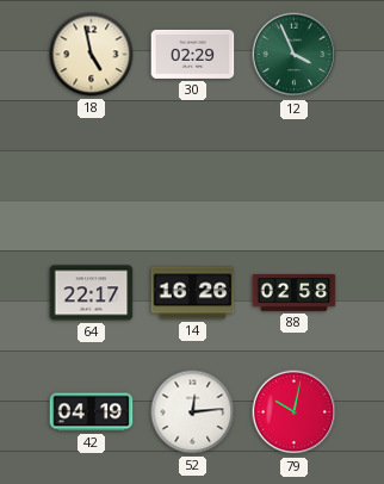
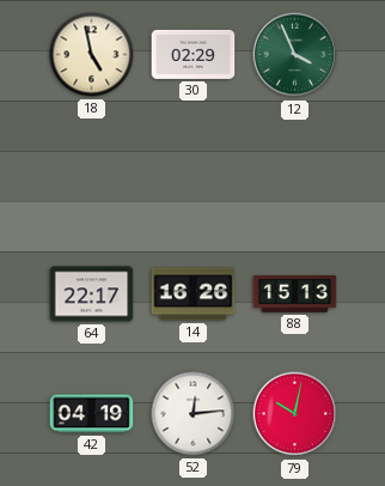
88: 02:58 -> 15:13
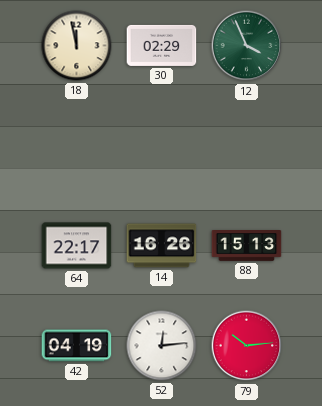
18: 4:58 -> 11:58
79: 10:02 -> 10:14
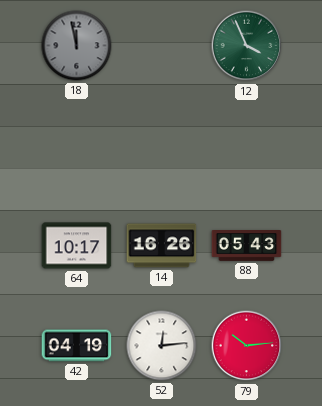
18 dial: cream -> grey
30: 02:29 -> none
64: 22:17 -> 10:17
88: 15:13 -> 05:43
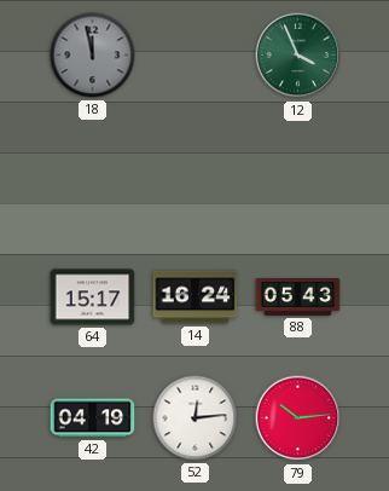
64: 10:17 -> 15:17
14: 16:26 -> 16:24
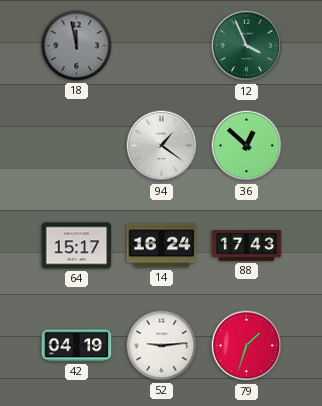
94: none -> 1:21
36: none -> 12:52
88: 05:43 -> 17:43
52: 12:14 -> 9:14
79: 10:14 -> 1:33
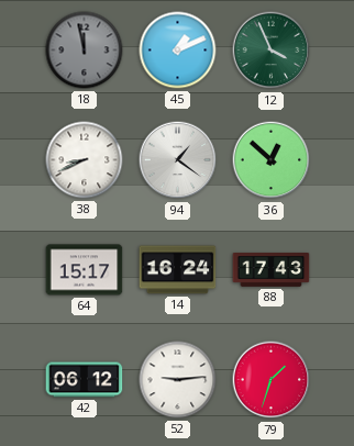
45: none -> 1:11
38: none -> 8:41
42: 04:19 -> 06:12
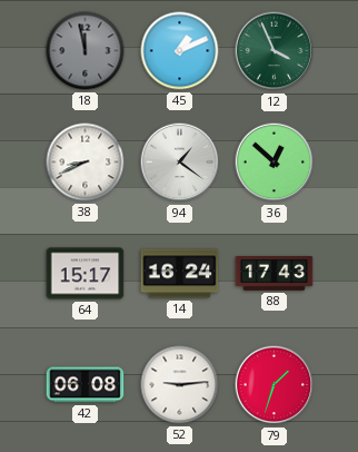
42: 06:12 -> 06:08
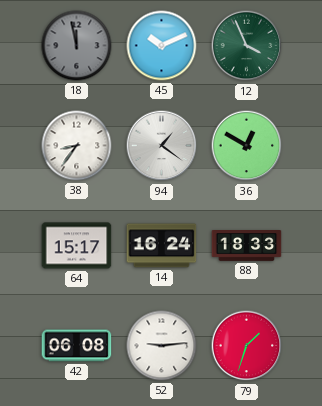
45: 1:11 -> 10:11
38: 8:41 -> 8:36
36: 12:52 -> 12:50
88: 17:43 -> 18:33
